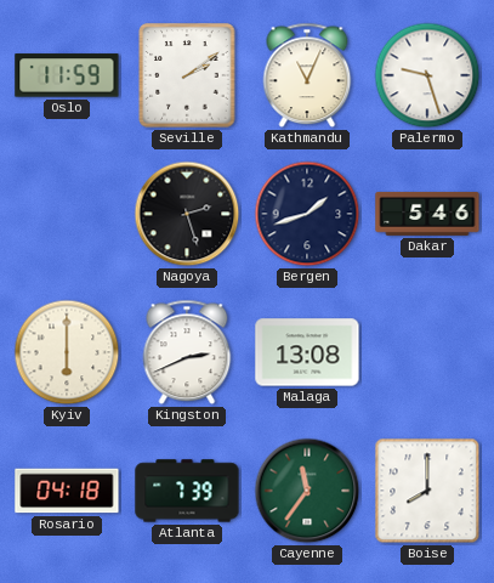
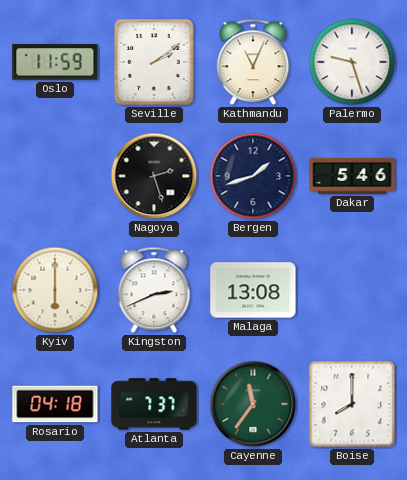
Atlanta: 7:39 -> 7:37
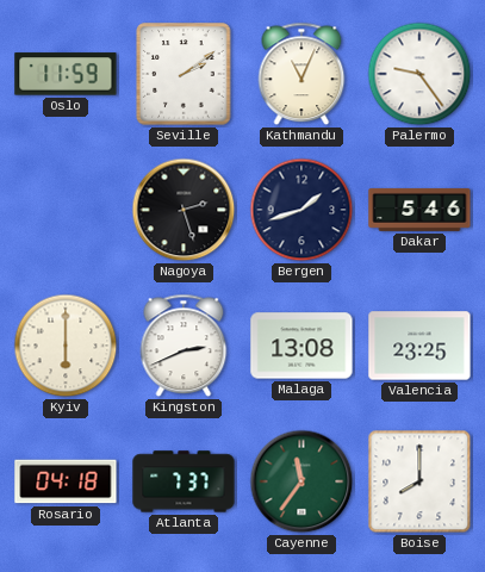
Palermo: 9:27 -> 9:24
Valencia: none -> 23:25
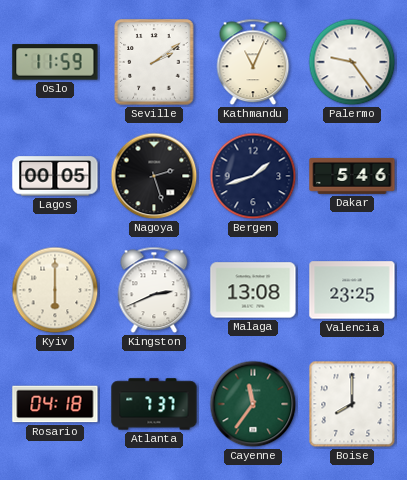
Lagos: none -> 00:05
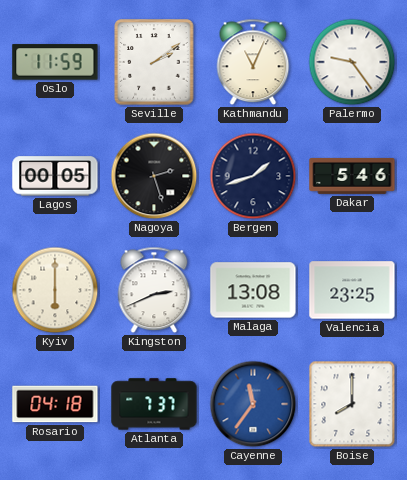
Cayenne dial: green -> blue
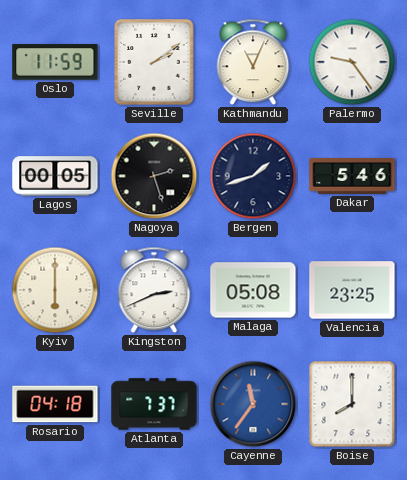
Malaga: 13:08 -> 05:08
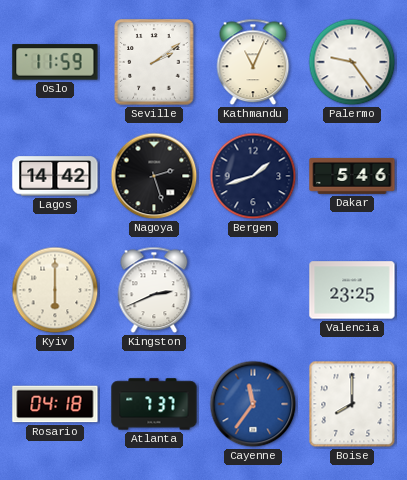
Lagos: 00:05 -> 14:42
Malaga: 05:08 -> none
